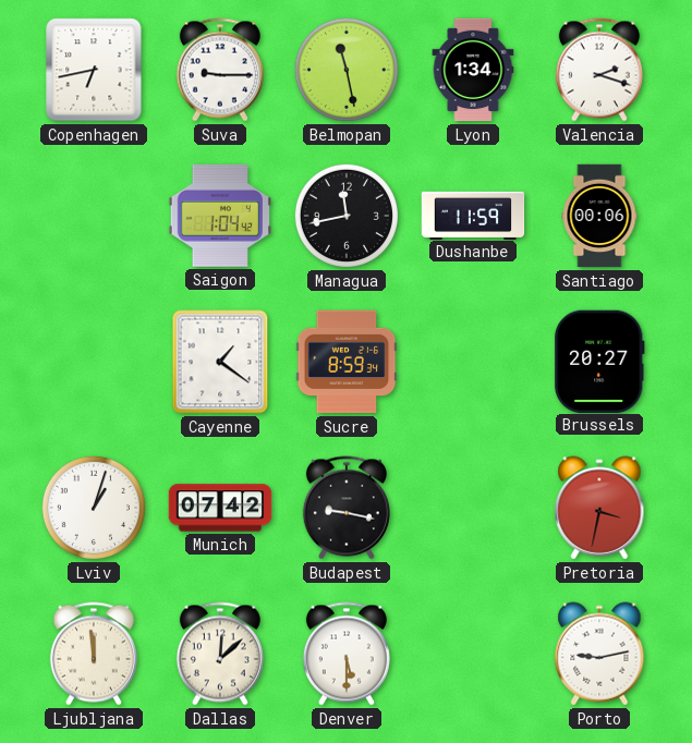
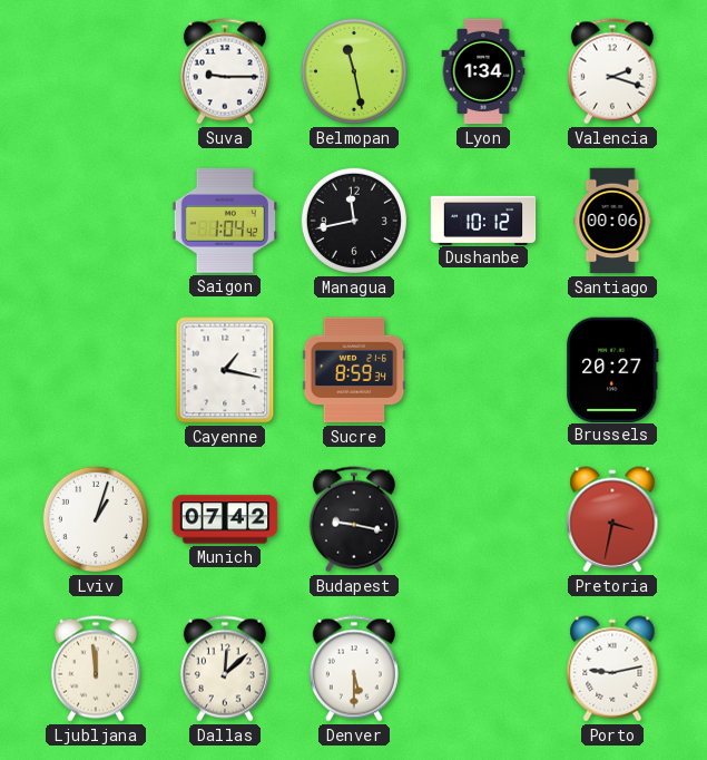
Copenhagen: 6:43 -> none
Dushanbe: 11:59 -> 10:12
Cayenne: 1:21 -> 1:17
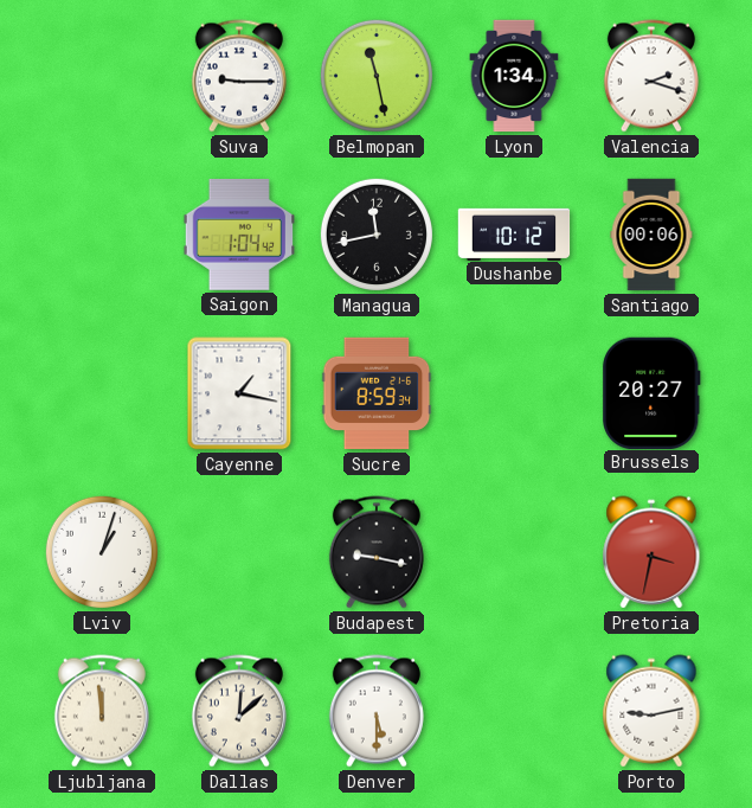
Munich: 07:42 -> none
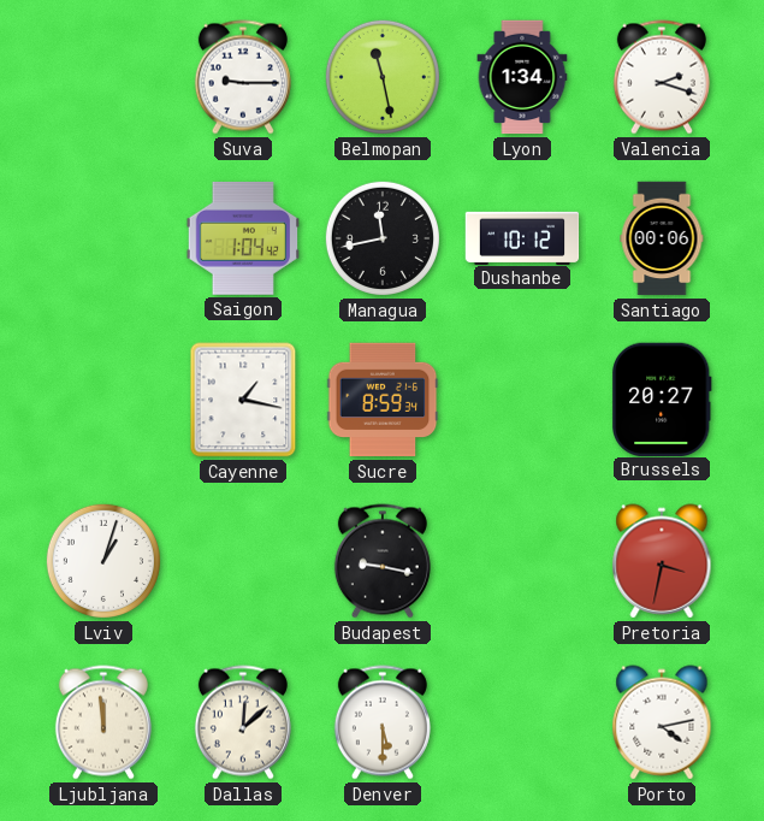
Porto: 9:13 -> 4:13
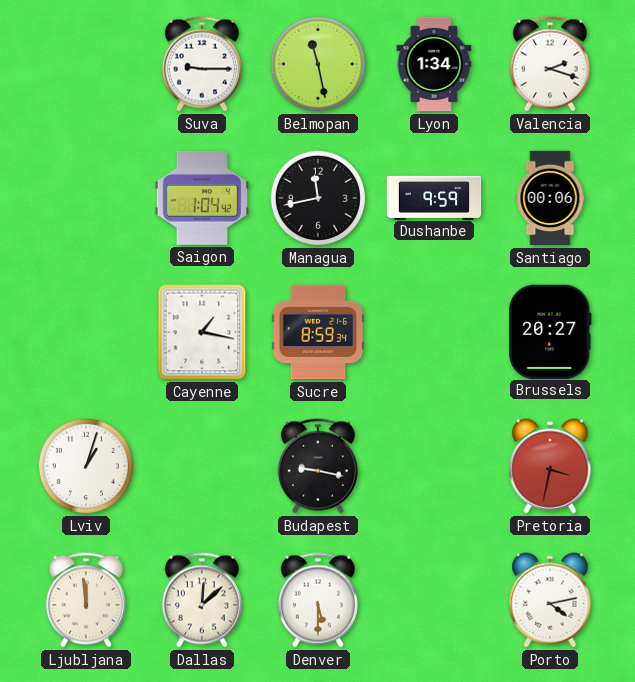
Dushanbe: 10:12 -> 9:59
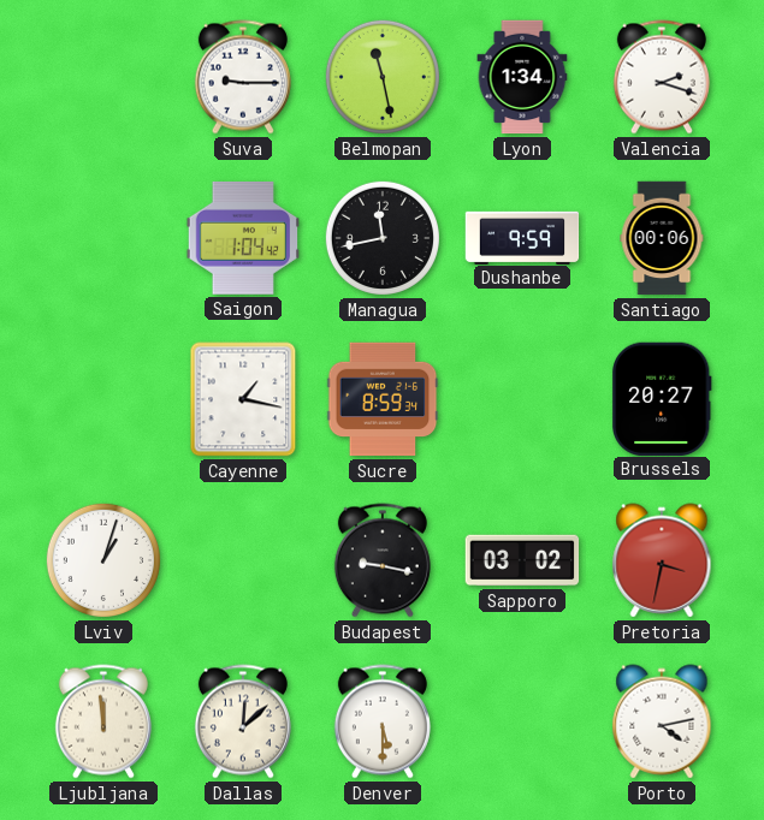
Sapporo: none -> 03:02
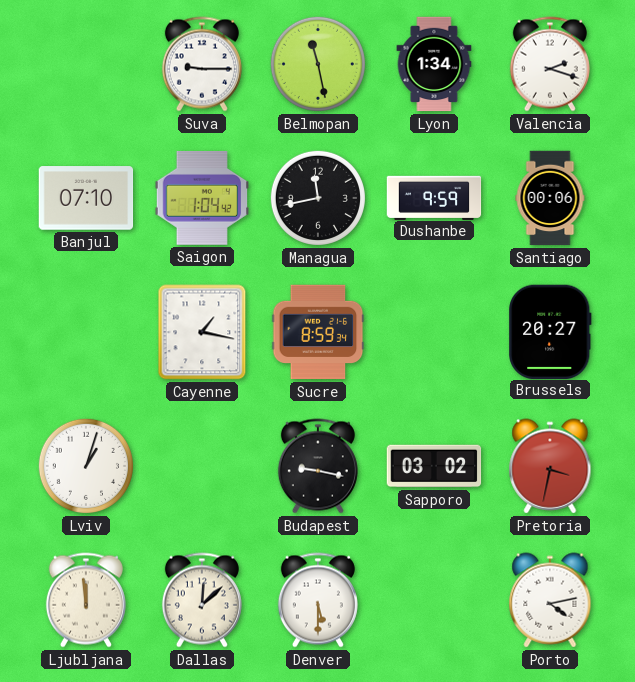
Banjul: none -> 07:10
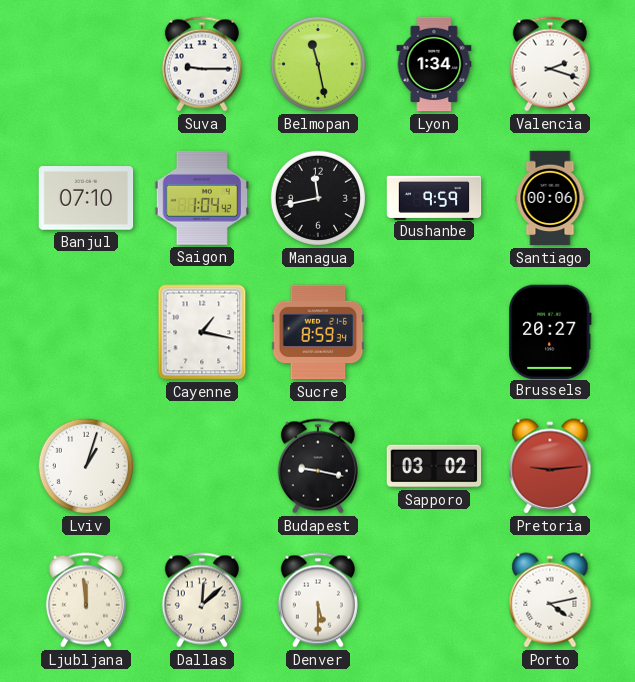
Pretoria: 3:32 -> 9:14
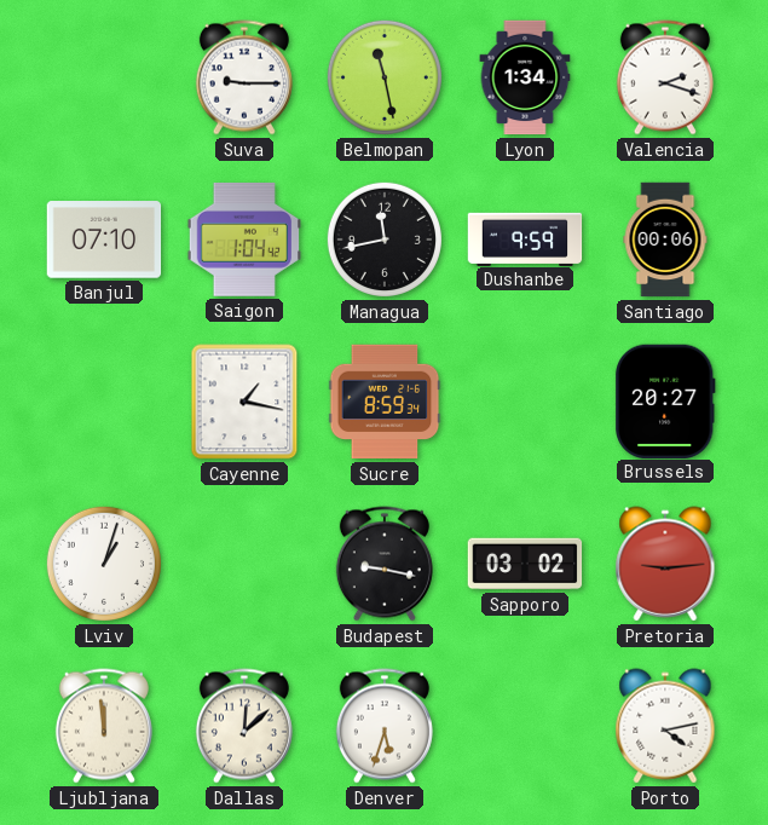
Denver: 5:30 -> 5:33
